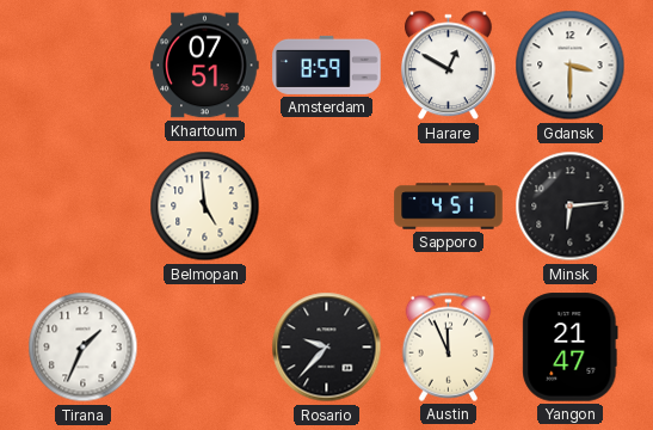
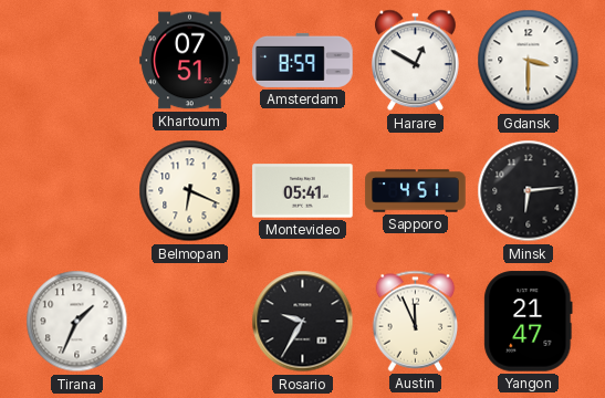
Belmopan: 4:59 -> 6:19
Montevideo: none -> 05:41
Rosario: 9:37 -> 9:35
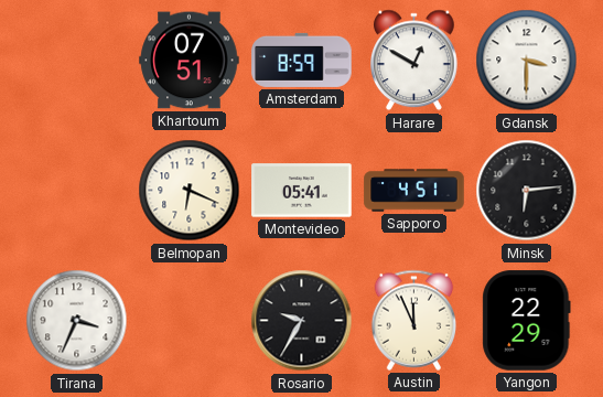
Tirana: 1:34 -> 3:34
Yangon: 21:47 -> 22:29
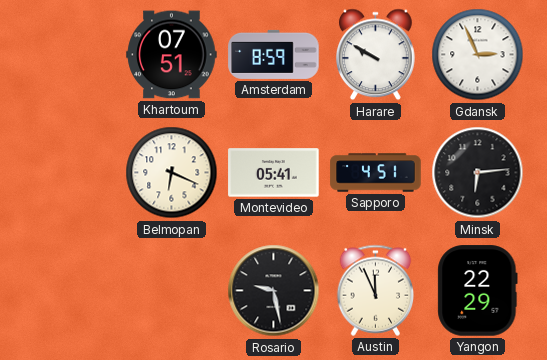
Harare: 12:50 -> 9:50
Gdansk: 3:30 -> 2:56
Tirana: 3:34 -> none
Rosario: 9:35 -> 9:28
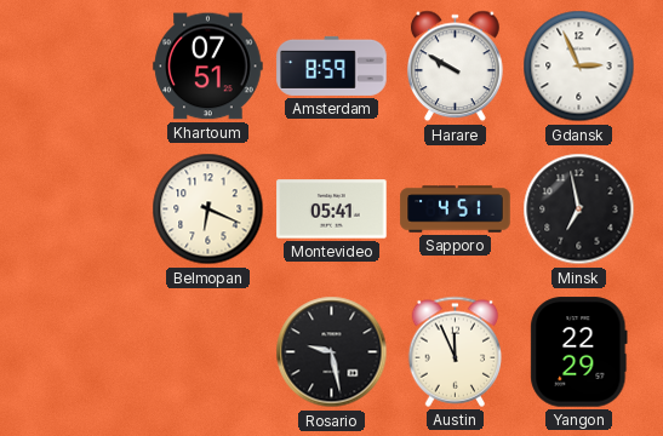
Minsk: 6:14 -> 6:58
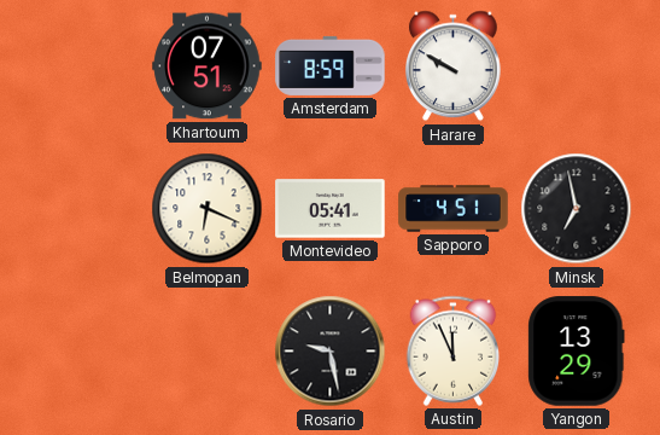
Gdansk: 2:56 -> none
Yangon: 22:29 -> 13:29
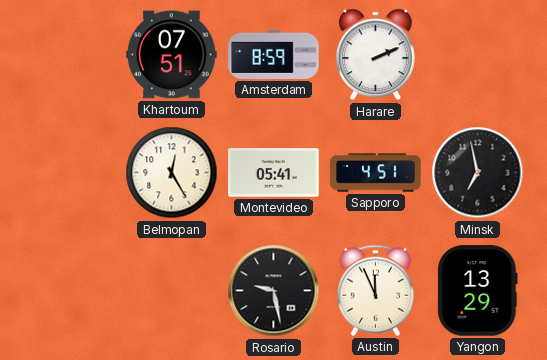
Harare: 9:50 -> 2:11
Belmopan: 6:19 -> 12:25
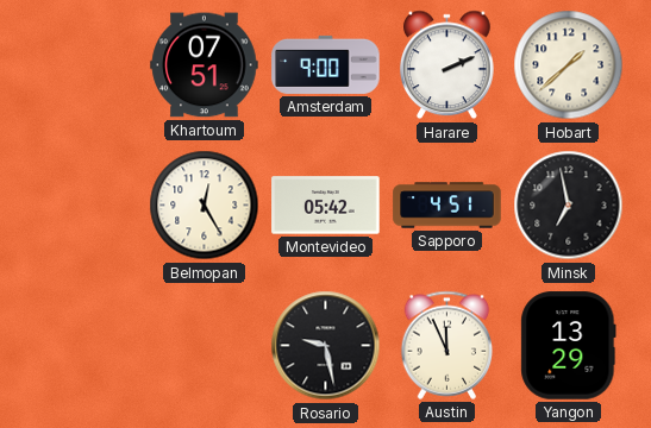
Amsterdam: 8:59 -> 9:00
Hobart: none -> 1:38
Montevideo: 05:41 -> 05:42
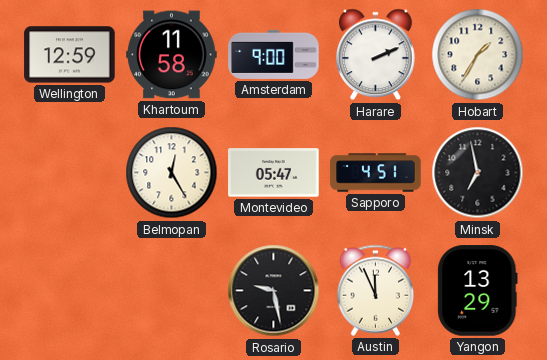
Wellington: none -> 12:59
Khartoum: 07:51 -> 11:58
Hobart: 1:38 -> 1:35
Montevideo: 05:42 -> 05:47
